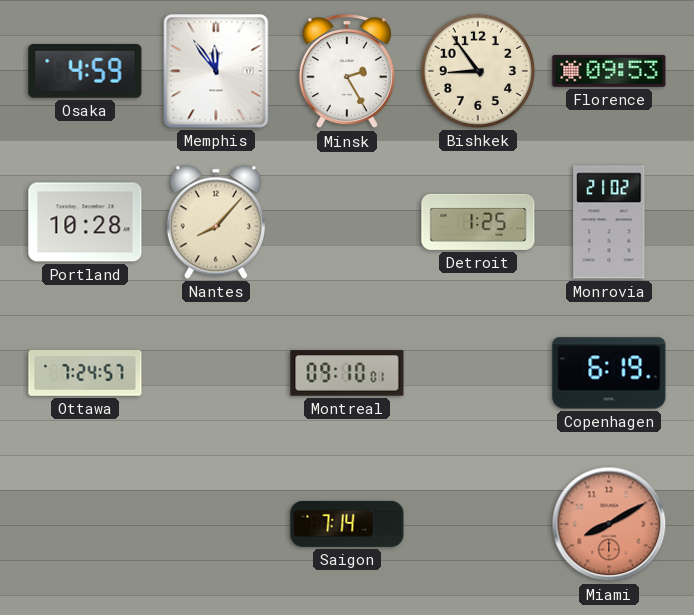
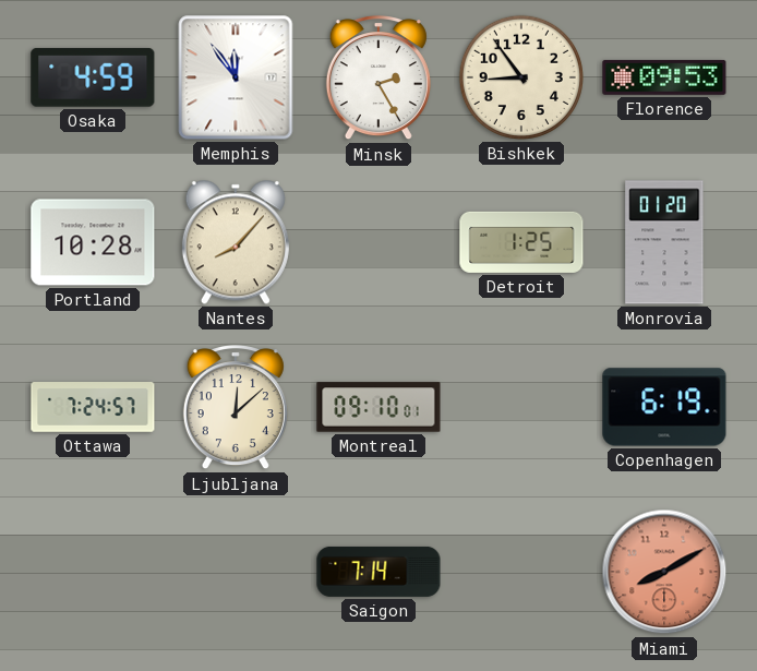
Monrovia: 21:02 -> 01:20
Ljubljana: none -> 12:08
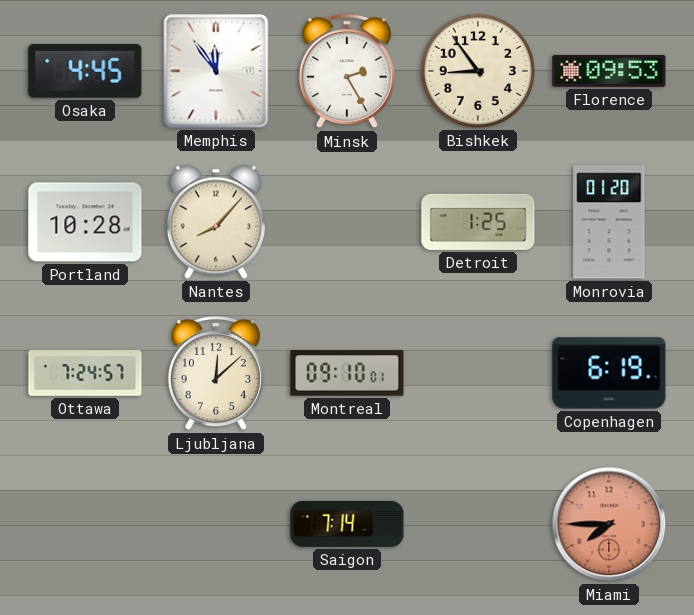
Osaka: 4:59 -> 4:45
Miami: 8:10 -> 7:45
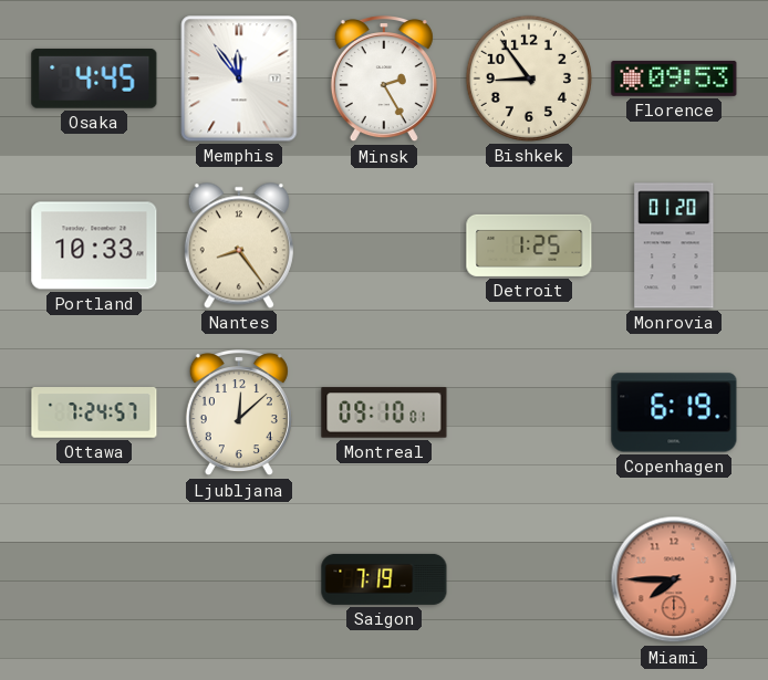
Portland: 10:28 -> 10:33
Nantes: 8:07 -> 8:24
Saigon: 7:14 -> 7:19
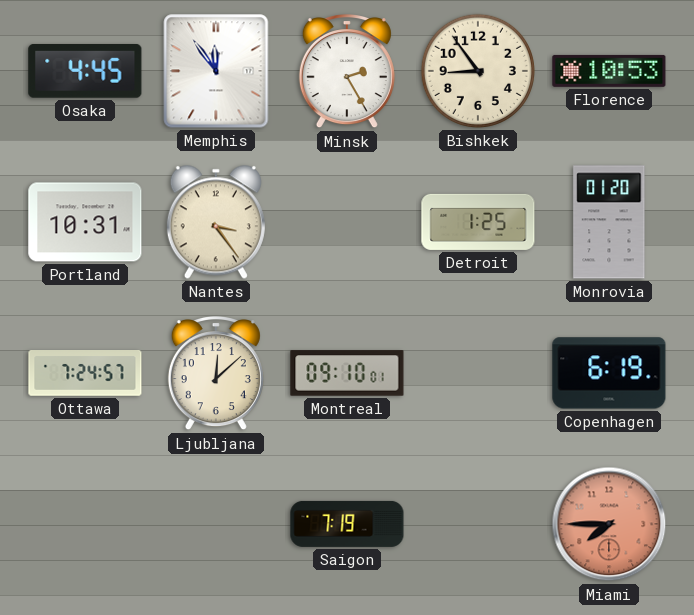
Florence: 09:53 -> 10:53
Portland: 10:33 -> 10:31
Nantes: 8:24 -> 3:24
